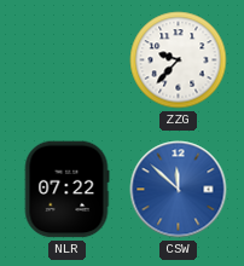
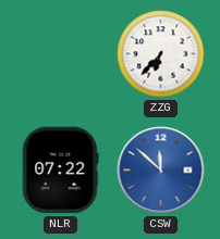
ZZG: 9:37 -> 6:37
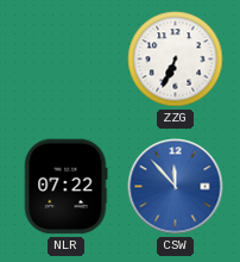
ZZG: 6:37 -> 6:34
CSW: 11:52 -> 11:53
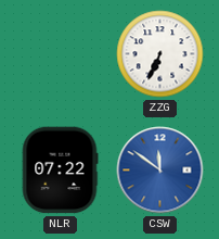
CSW: 11:53 -> 11:51
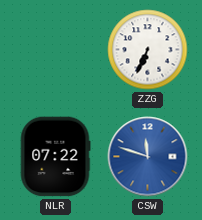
CSW: 11:51 -> 11:48
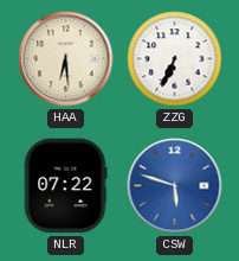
HAA: none -> 6:29
CSW: 11:48 -> 5:48
